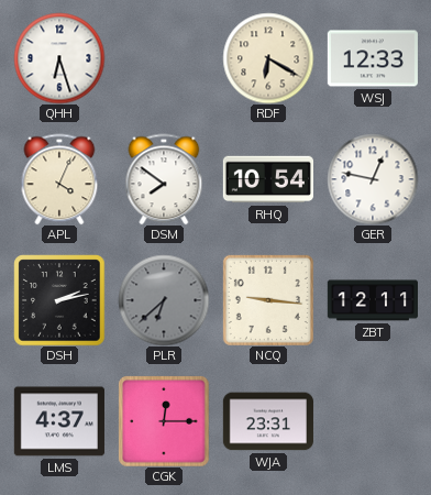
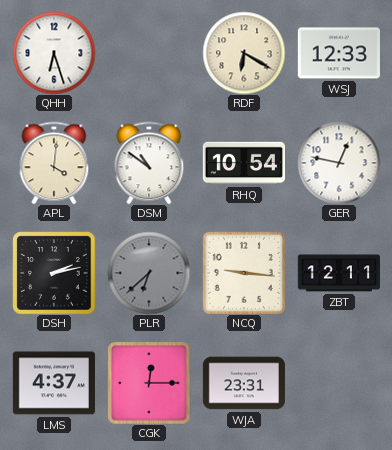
APL: 4:04 -> 4:01
DSM: 7:51 -> 10:51
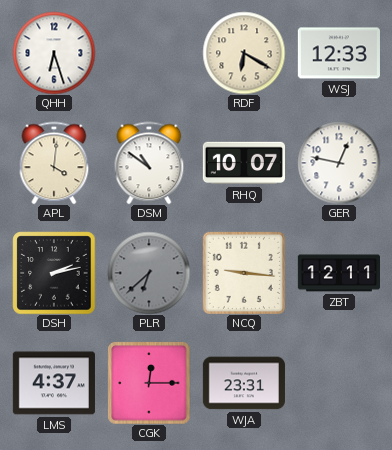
RHQ: 10:54 -> 10:07
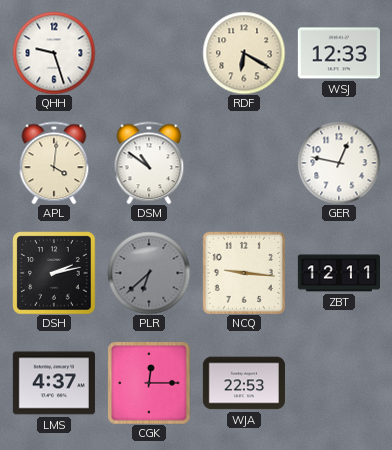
QHH: 6:27 -> 9:27
RHQ: 10:07 -> none
WJA: 23:31 -> 22:53
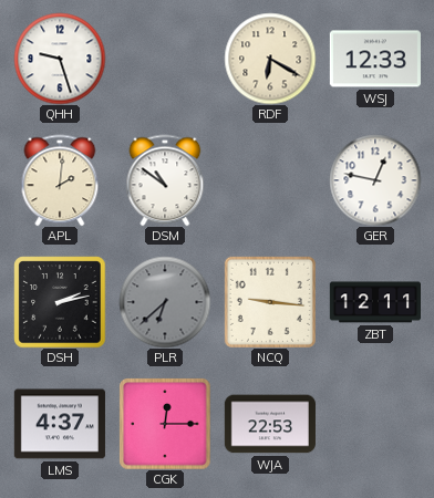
APL: 4:01 -> 2:01
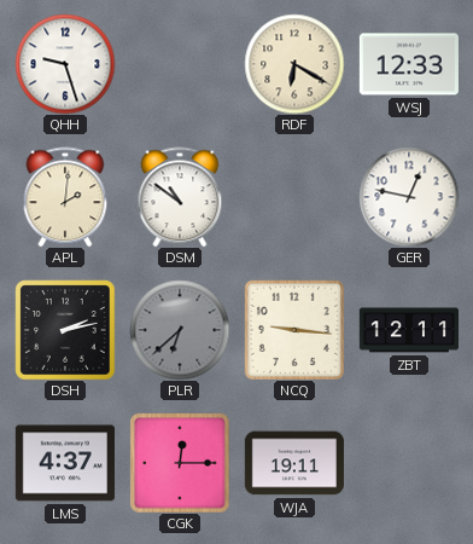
WJA: 22:53 -> 19:11
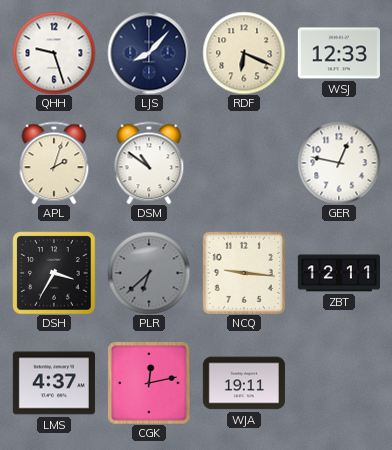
LJS: none -> 8:07
RDF: 6:20 -> 6:19
APL: 2:01 -> 2:03
DSH: 2:13 -> 3:35
CGK: 12:15 -> 12:13
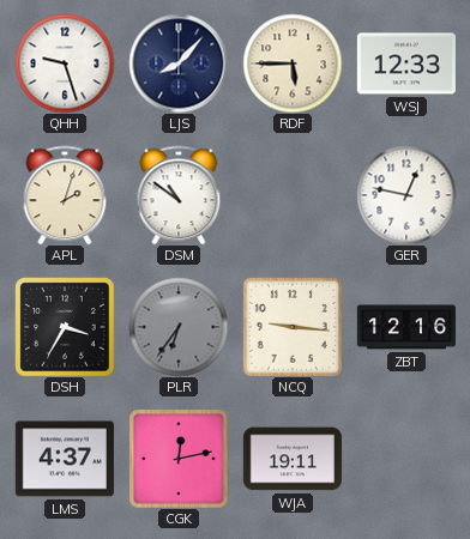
RDF: 6:19 -> 5:45
PLR: 6:38 -> 6:36
ZBT: 12:11 -> 12:16
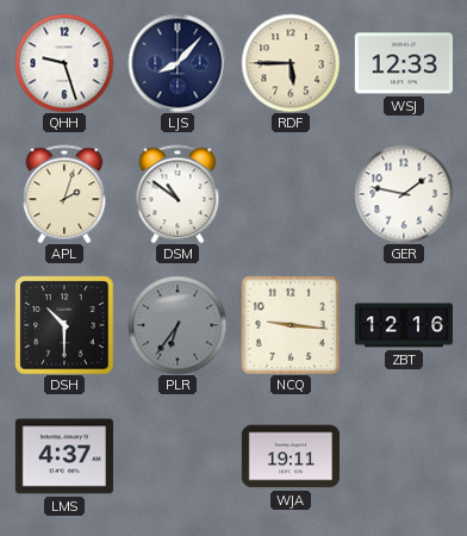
GER: 12:47 -> 1:47
DSH: 3:35 -> 10:30
CGK: 12:13 -> none
